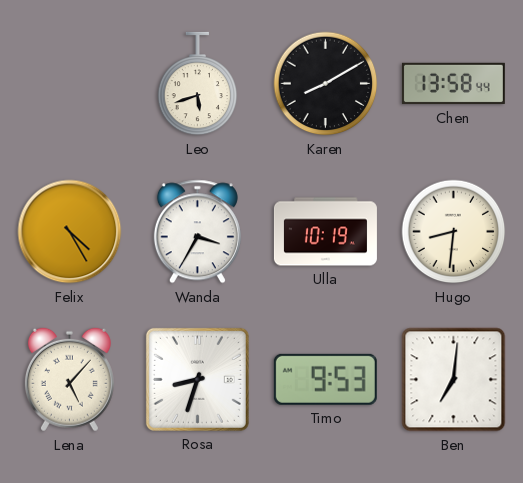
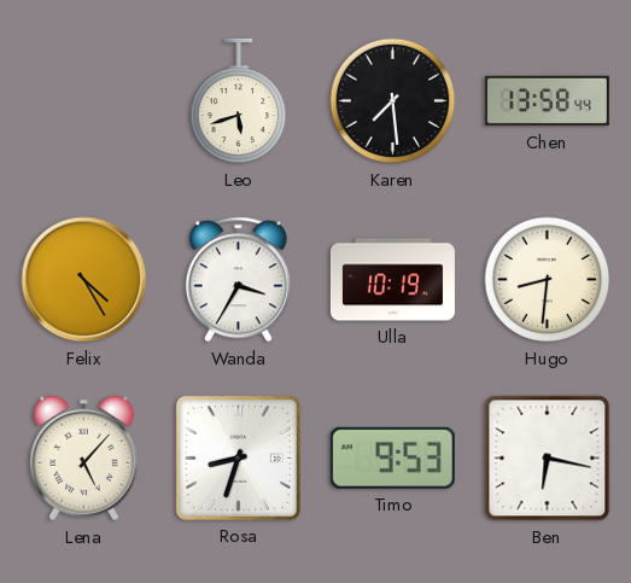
Karen: 8:10 -> 7:29
Ben: 7:01 -> 6:17
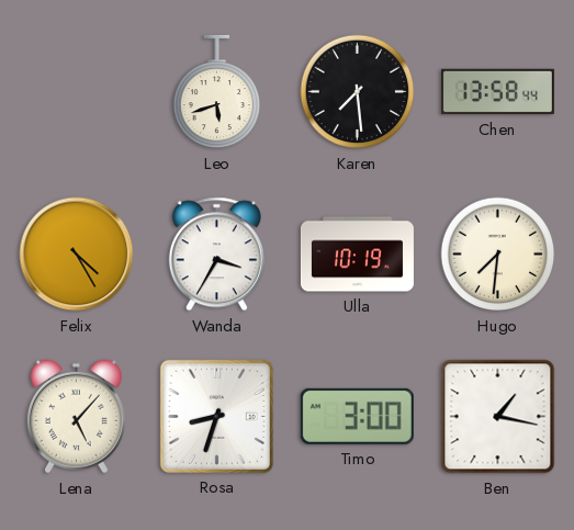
Hugo: 8:31 -> 7:31
Timo: 9:53 -> 3:00
Ben: 6:17 -> 1:17
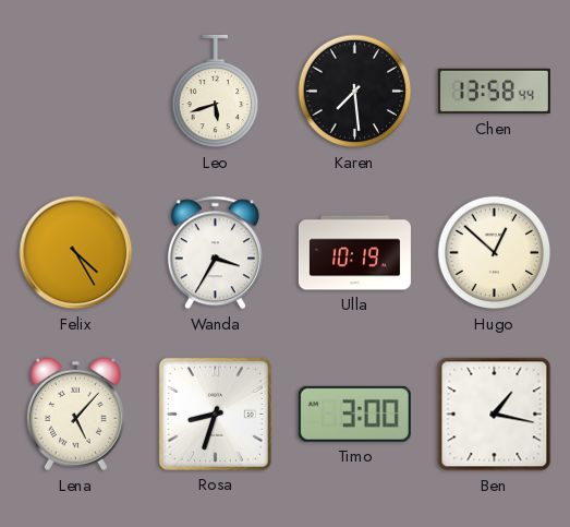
Hugo: 7:31 -> 12:52
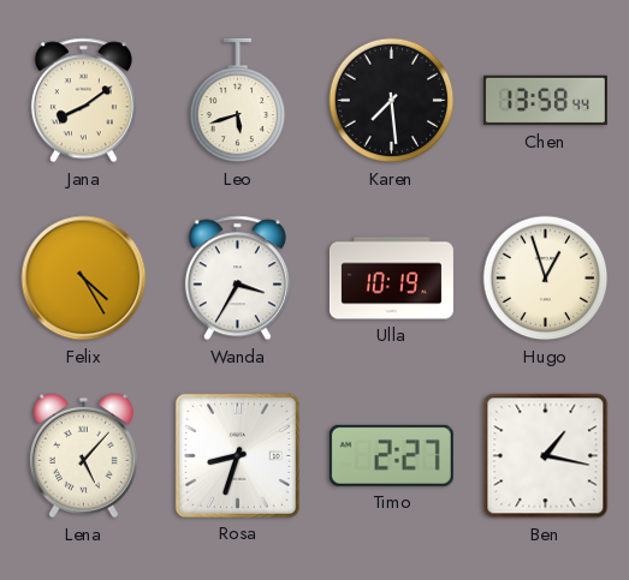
Jana: none -> 8:09
Hugo: 12:52 -> 12:57
Timo: 3:00 -> 2:27
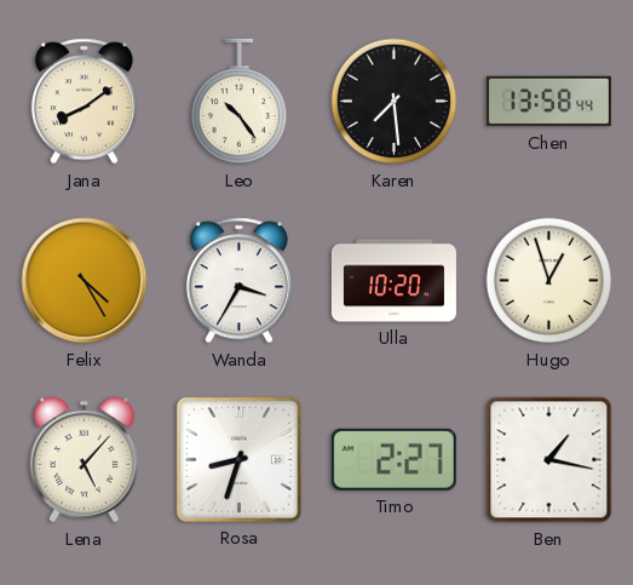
Leo: 5:42 -> 10:24
Ulla: 10:19 -> 10:20
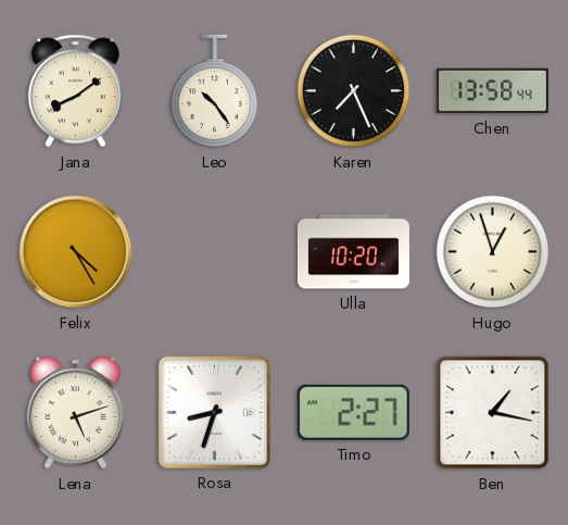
Karen: 7:29 -> 7:26
Wanda: 3:35 -> none
Lena: 5:07 -> 5:12
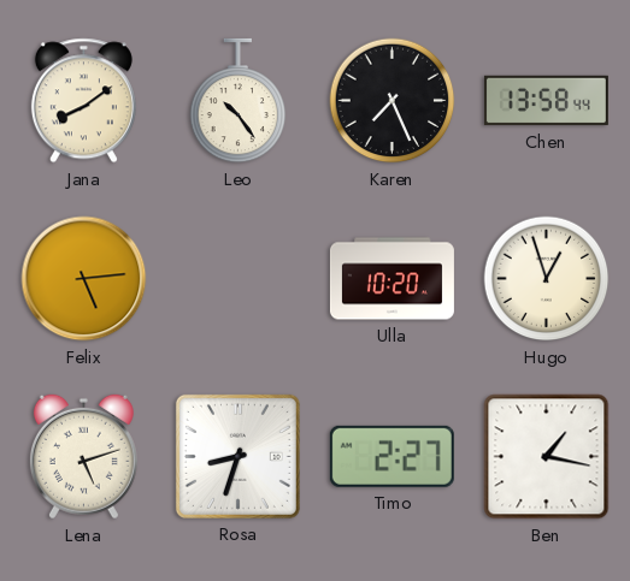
Felix: 4:25 -> 5:14
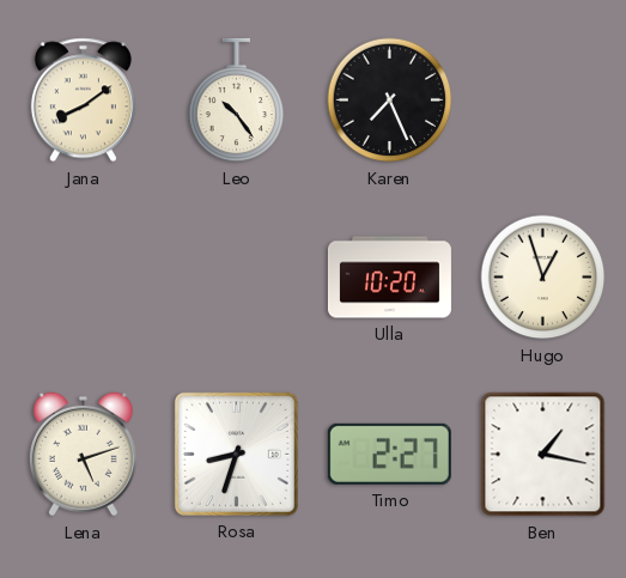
Chen: 13:58 -> none
Felix: 5:14 -> none
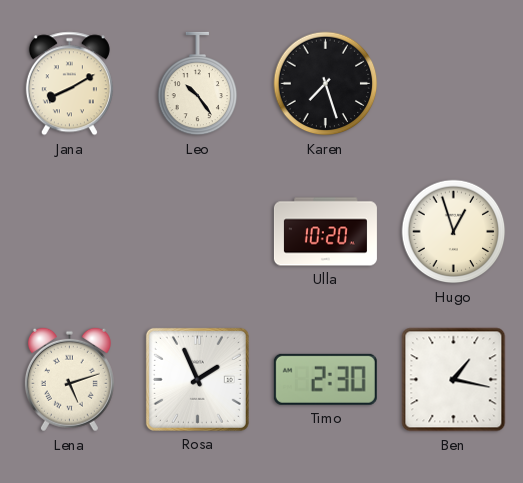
Jana: 8:09 -> 8:10
Karen: 7:26 -> 7:27
Rosa: 8:33 -> 1:56
Timo: 2:27 -> 2:30
